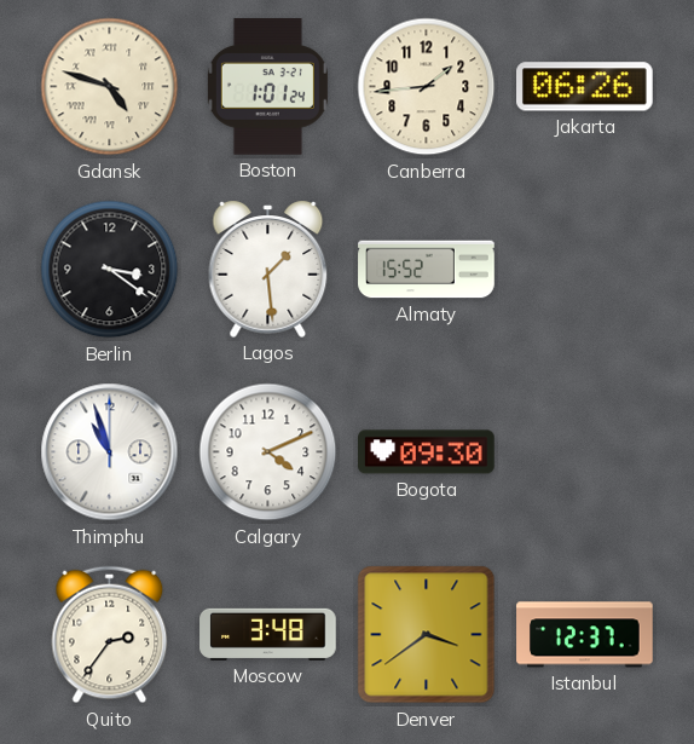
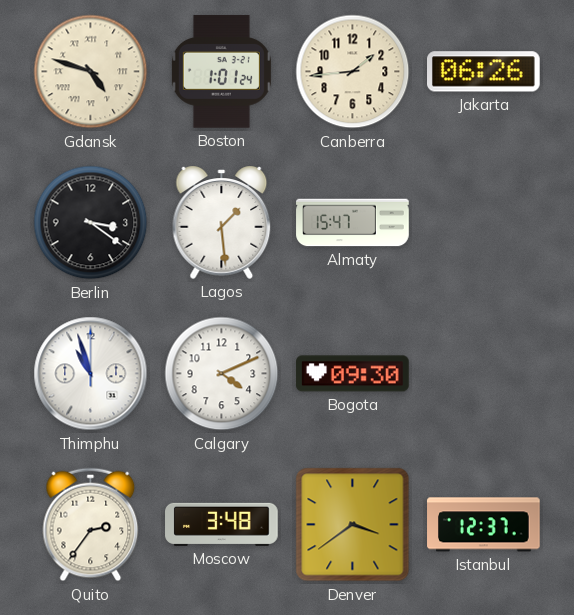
Almaty: 15:52 -> 15:47
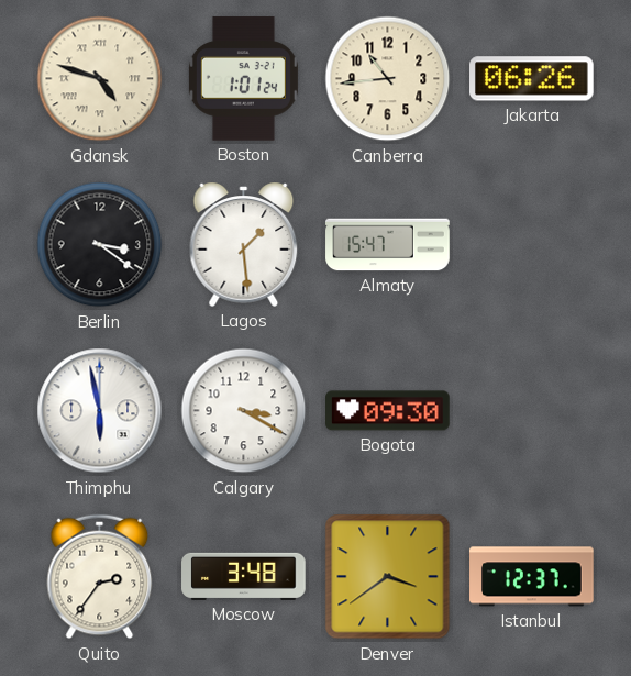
Canberra: 1:44 -> 10:44
Thimphu: 10:57 -> 5:58
Calgary: 4:11 -> 3:20
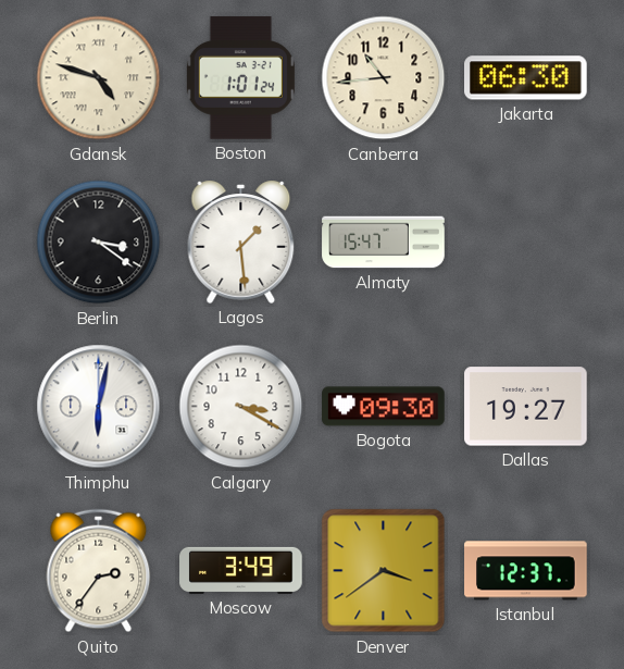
Jakarta: 06:26 -> 06:30
Thimphu: 5:58 -> 6:02
Dallas: none -> 19:27
Moscow: 3:48 -> 3:49
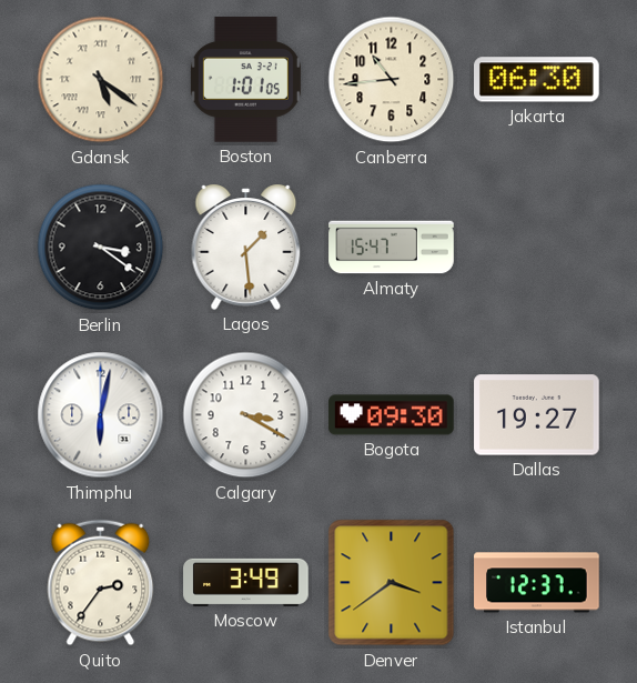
Gdansk: 4:48 -> 5:21
Boston: 1:01:24 -> 1:01:05
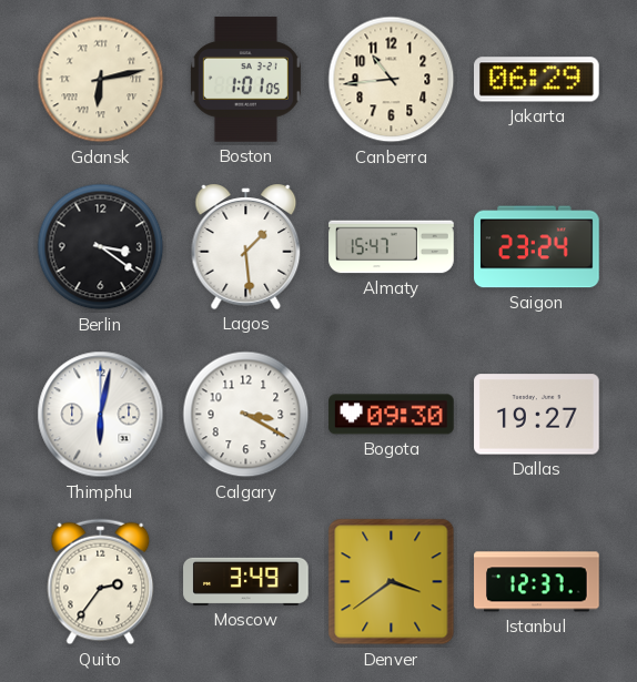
Gdansk: 5:21 -> 6:13
Jakarta: 06:30 -> 06:29
Saigon: none -> 23:24
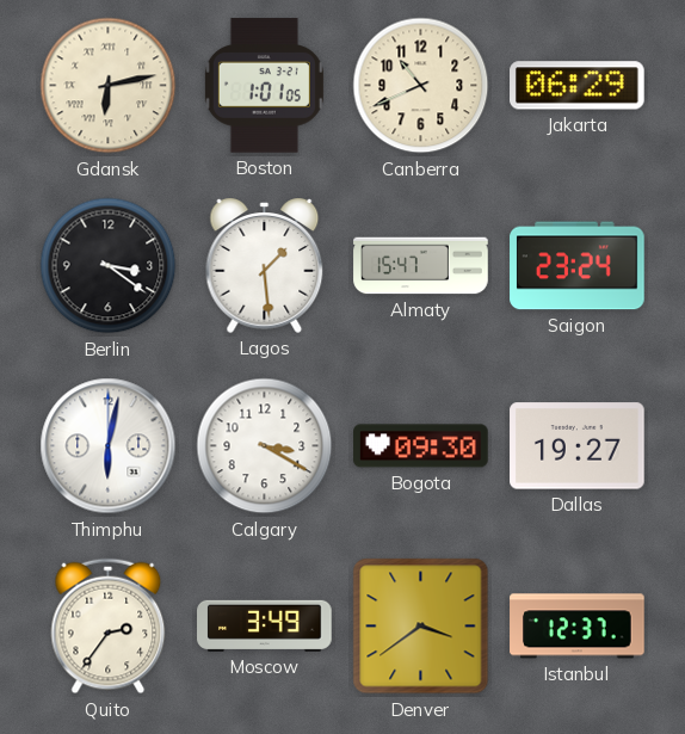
Canberra: 10:44 -> 10:41
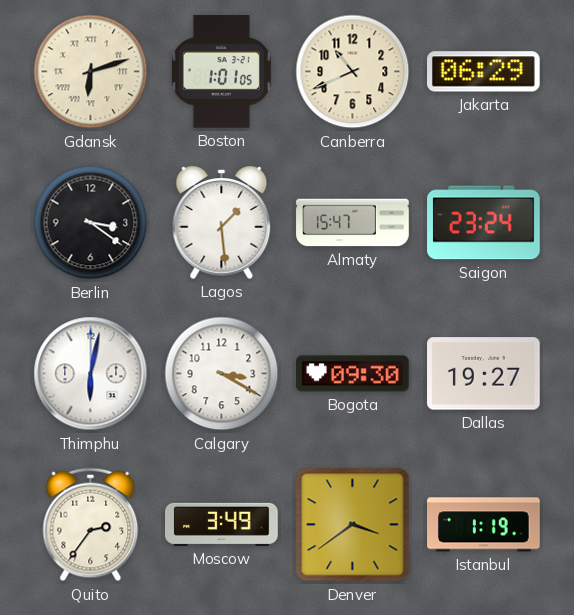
Gdansk: 6:13 -> 6:12
Istanbul: 12:37 -> 1:19
